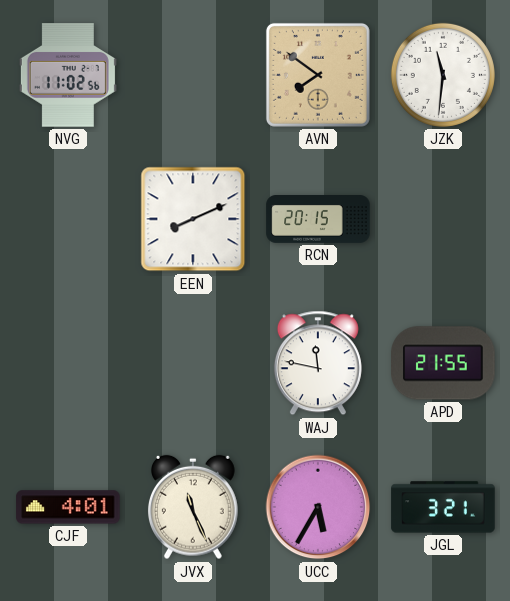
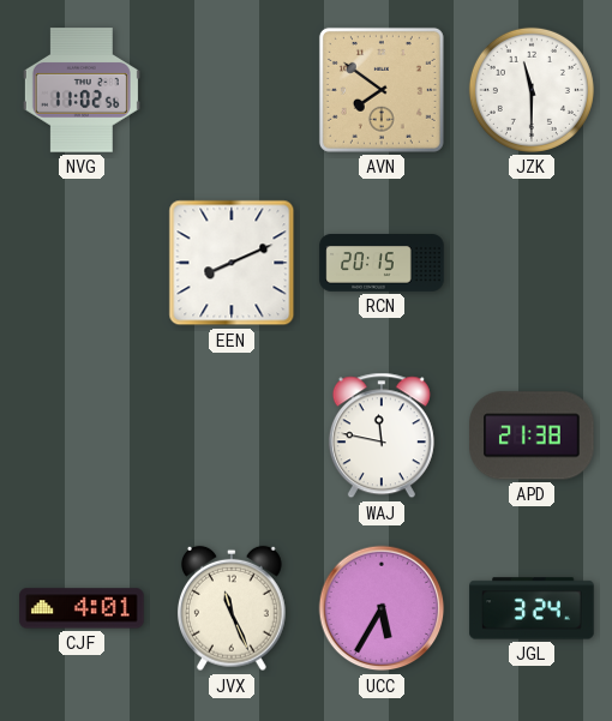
JZK: 11:31 -> 11:30
APD: 21:55 -> 21:38
JGL: 3:21 -> 3:24
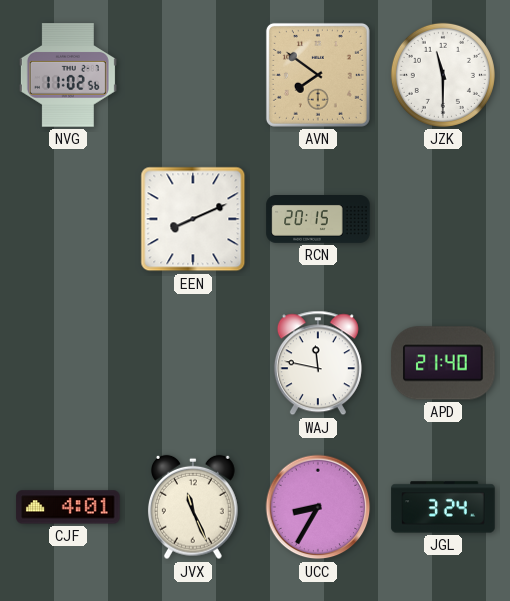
APD: 21:38 -> 21:40
UCC: 5:35 -> 8:35
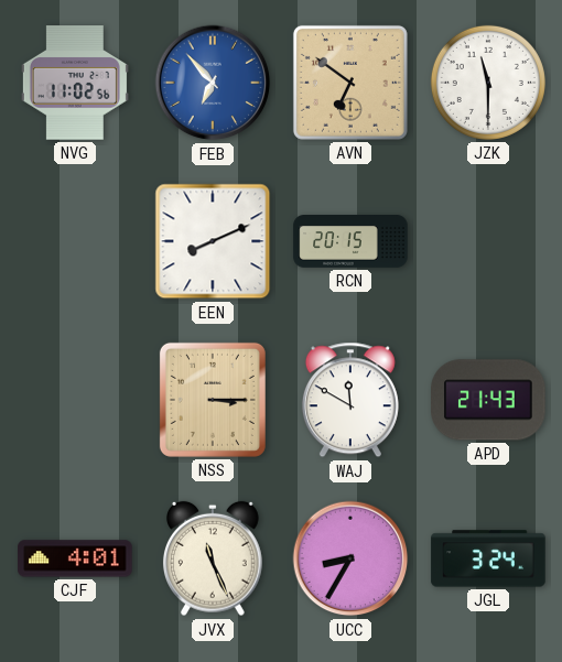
FEB: none -> 6:53
AVN: 7:51 -> 6:51
NSS: none -> 3:15
WAJ: 11:47 -> 11:50
APD: 21:40 -> 21:43
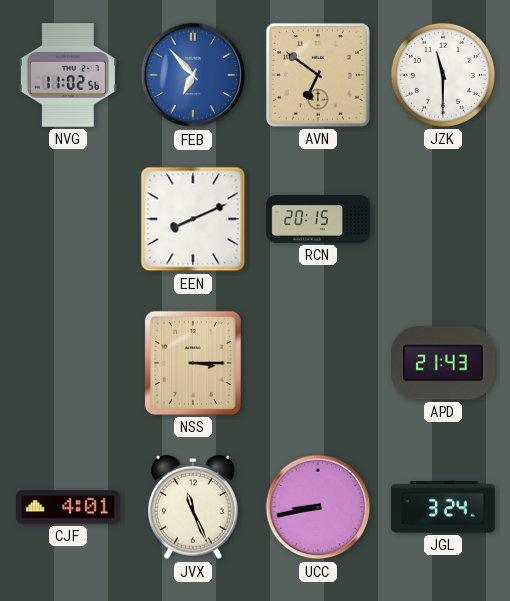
WAJ: 11:50 -> none
UCC: 8:35 -> 8:43
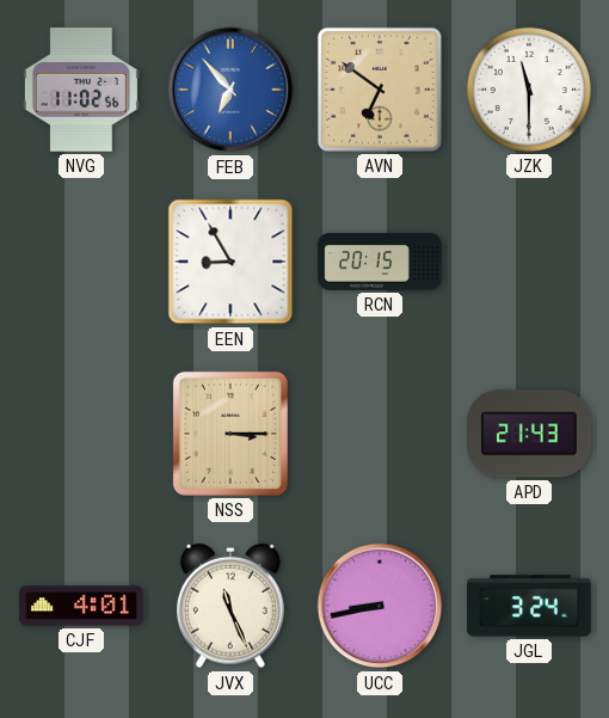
EEN: 8:11 -> 8:55
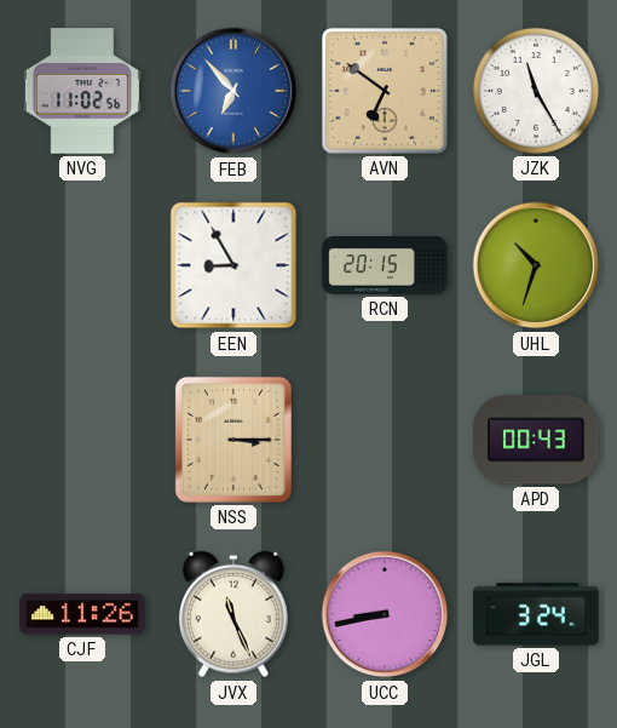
JZK: 11:30 -> 11:25
UHL: none -> 10:33
APD: 21:43 -> 00:43
CJF: 4:01 -> 11:26
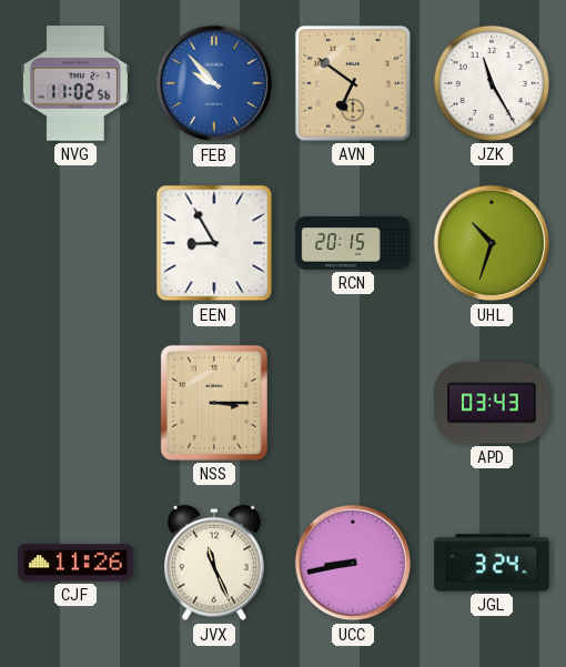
FEB: 6:53 -> 9:53
APD: 00:43 -> 03:43
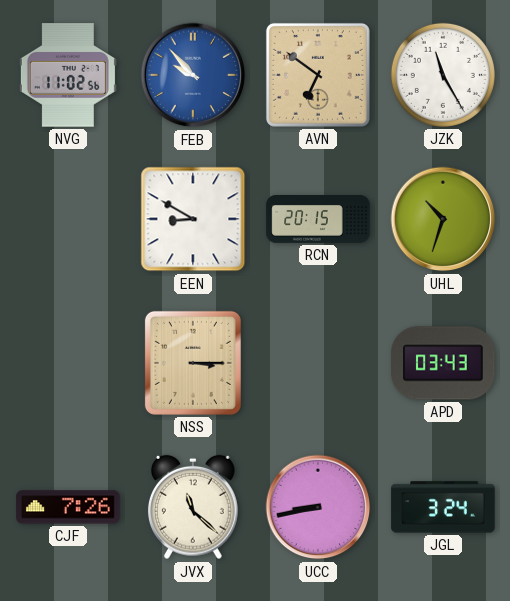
EEN: 8:55 -> 8:50
CJF: 11:26 -> 7:26
JVX: 11:26 -> 11:22
